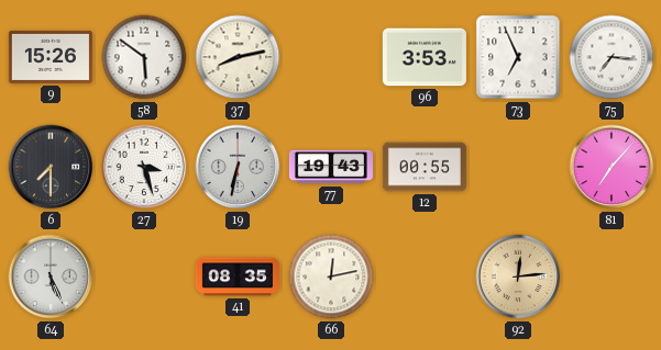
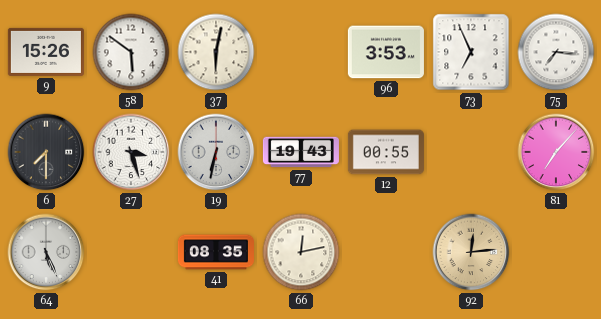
37: 8:13 -> 6:02
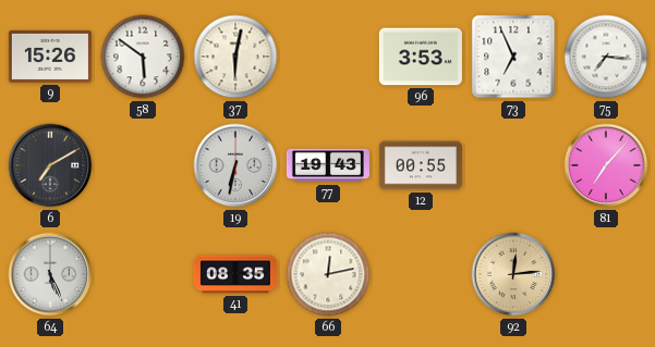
6: 7:30 -> 7:10
27: 3:27 -> none
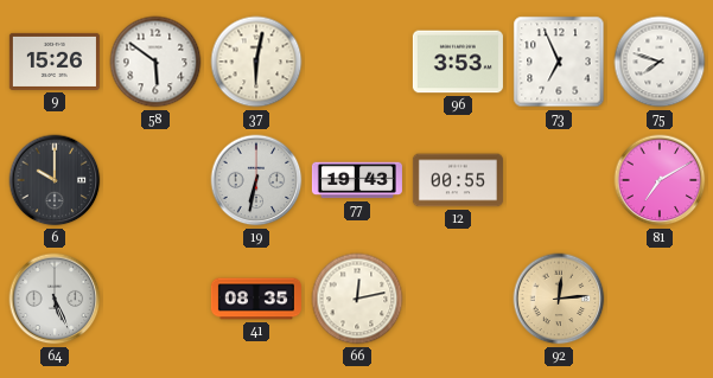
75: 7:16 -> 7:48
6: 7:10 -> 10:00
81: 7:07 -> 7:10
